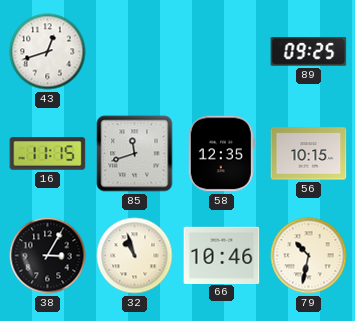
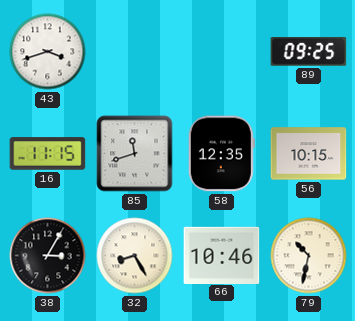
43: 12:42 -> 3:42
32: 10:57 -> 8:25
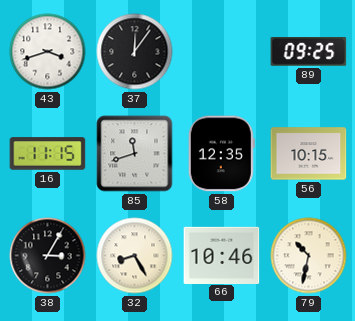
37: none -> 12:06
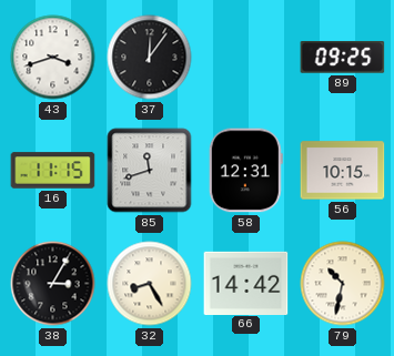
58: 12:35 -> 12:31
66: 10:46 -> 14:42
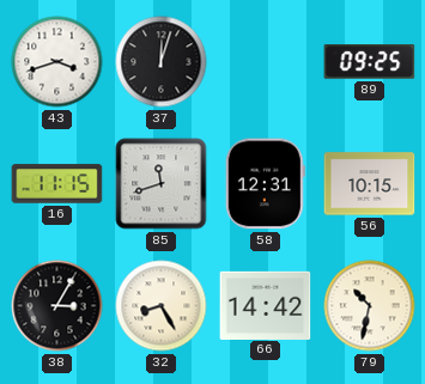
37: 12:06 -> 12:03
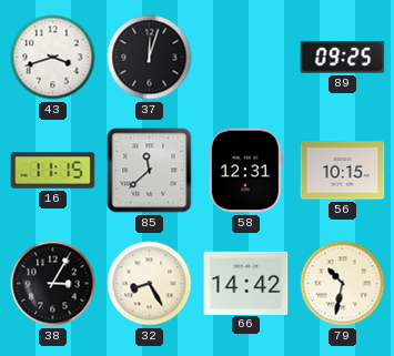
85: 11:42 -> 11:38
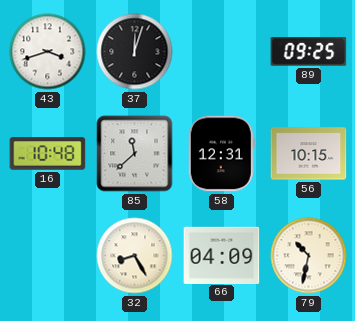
16: 11:15 -> 10:48
38: 3:05 -> none
66: 14:42 -> 04:09
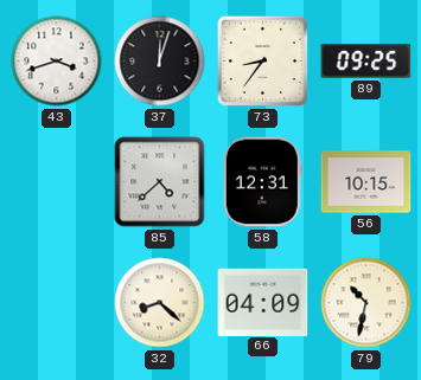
73: none -> 8:36
16: 10:48 -> none
85: 11:38 -> 4:38
32: 8:25 -> 8:22
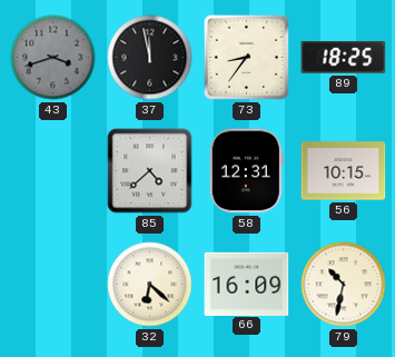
43 dial: white -> grey
37: 12:03 -> 11:58
89: 09:25 -> 18:25
32: 8:22 -> 6:22
66: 04:09 -> 16:09
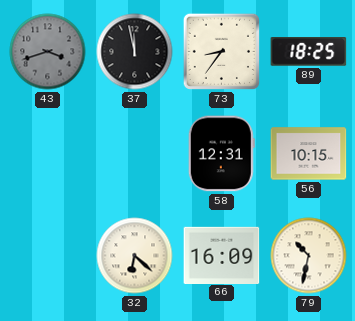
85: 4:38 -> none
